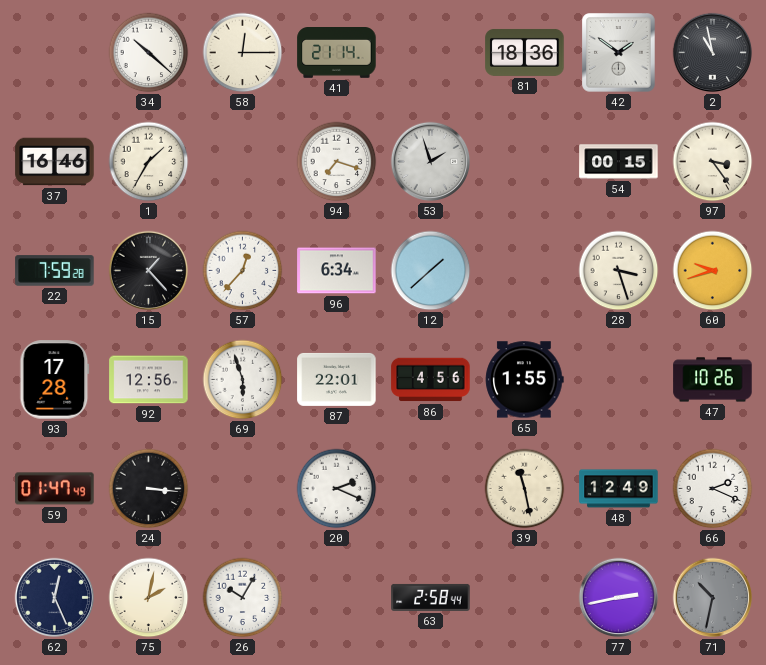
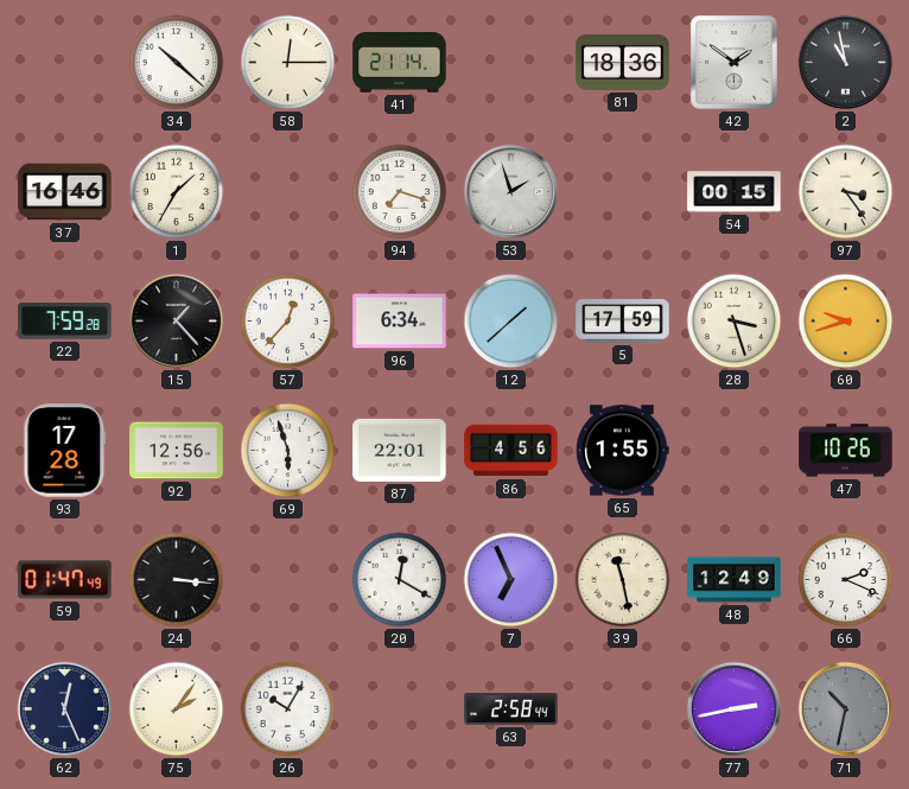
5: none -> 17:59
20: 2:19 -> 12:20
7: none -> 6:56
75: 2:02 -> 2:06
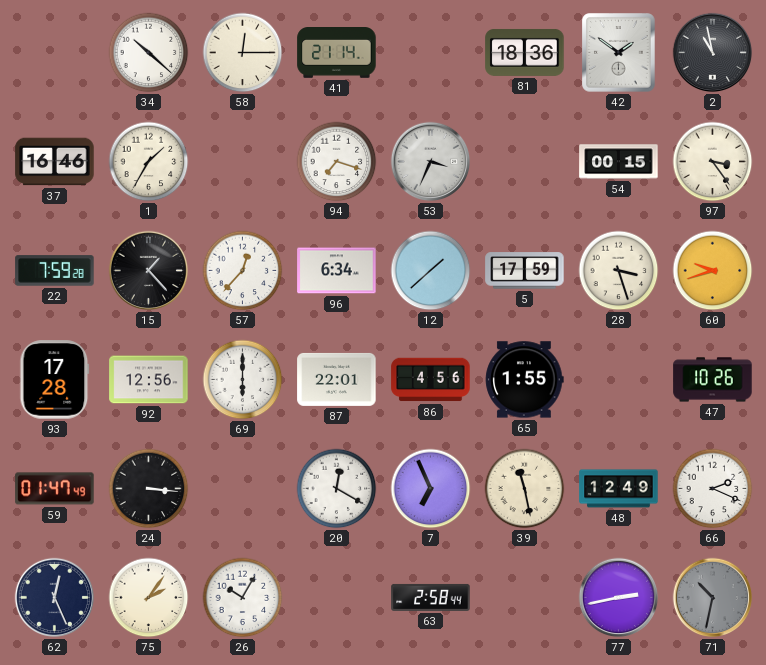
53: 1:57 -> 3:34
69: 5:57 -> 6:00
